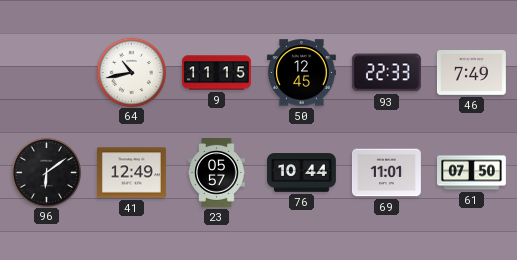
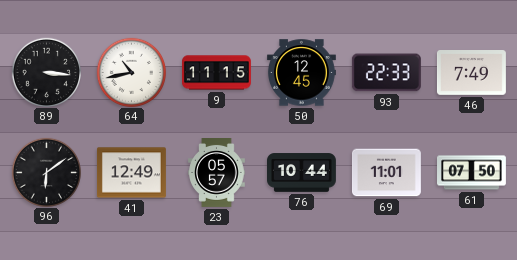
89: none -> 3:16
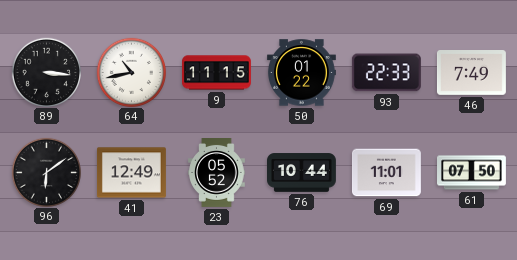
50: 12:45 -> 01:22
23: 05:57 -> 05:52
